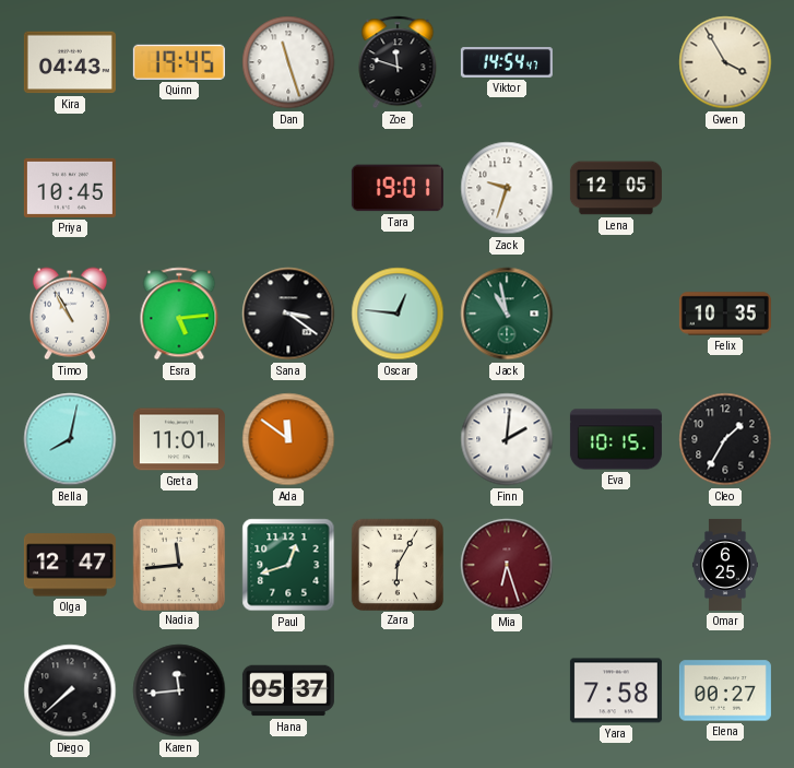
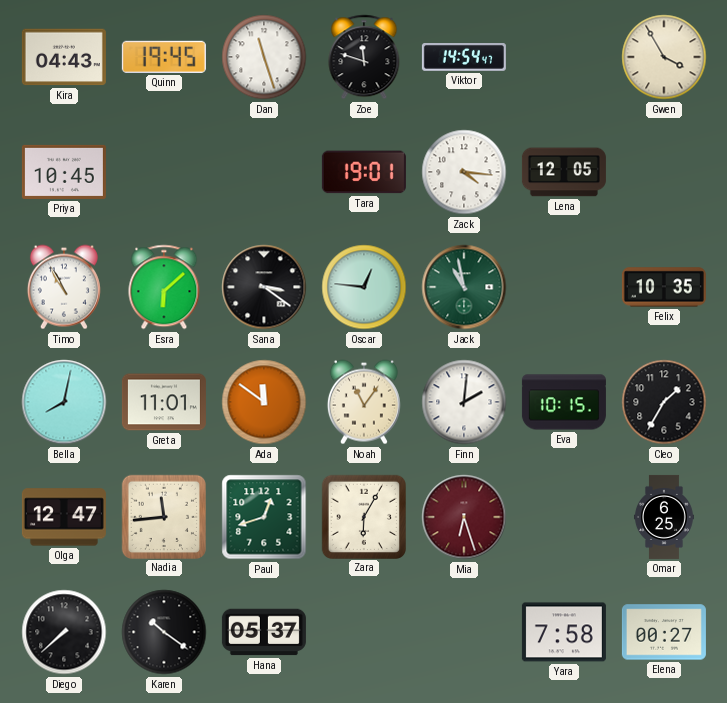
Zack: 9:33 -> 4:16
Esra: 5:14 -> 6:08
Noah: none -> 11:06
Karen: 11:44 -> 10:21
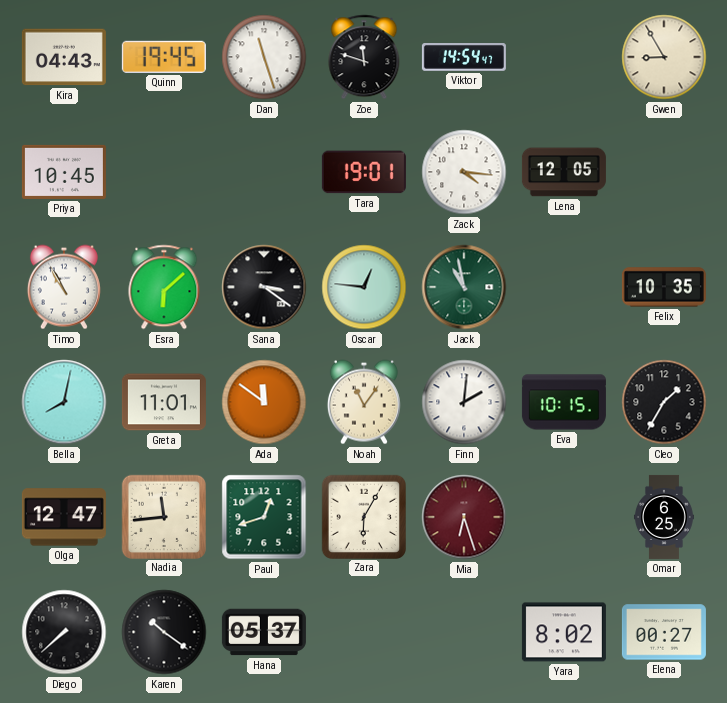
Gwen: 3:55 -> 8:55
Yara: 7:58 -> 8:02
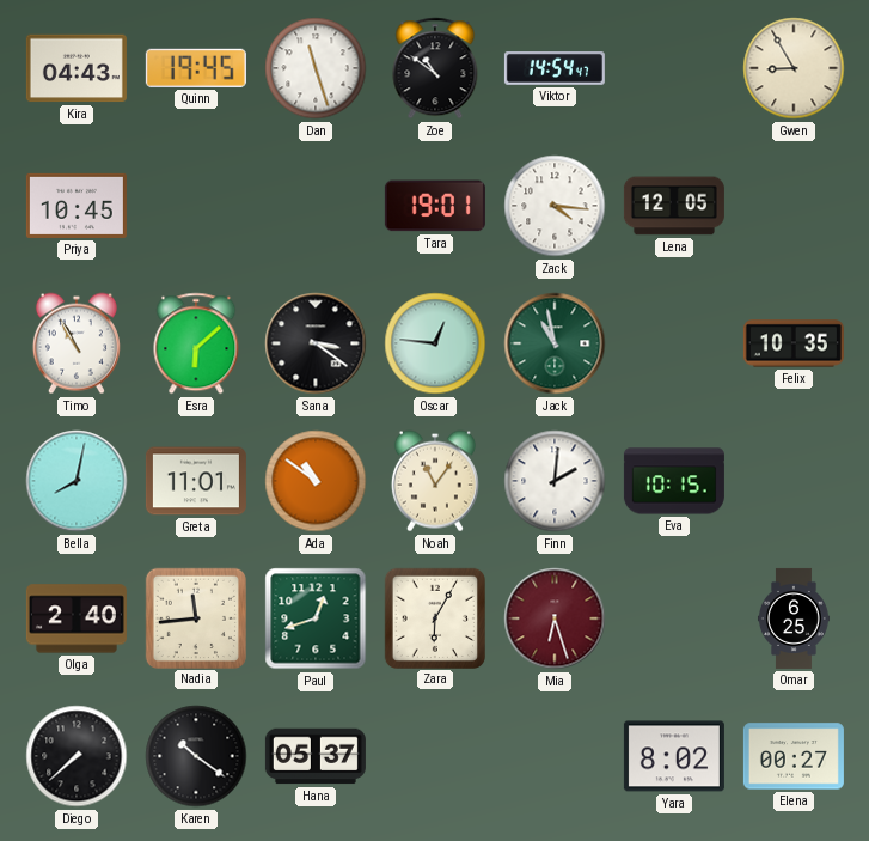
Zoe: 11:48 -> 10:51
Ada: 11:51 -> 10:51
Cleo: 1:35 -> none
Olga: 12:47 -> 2:40
